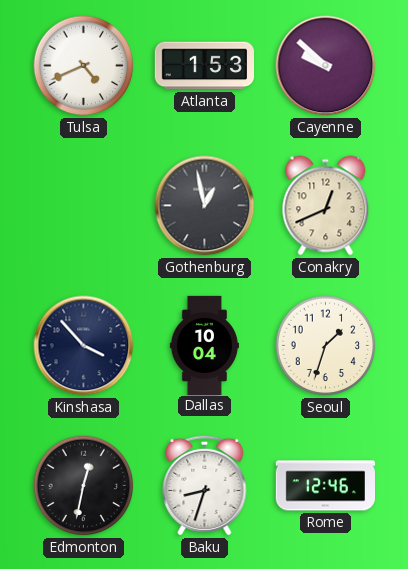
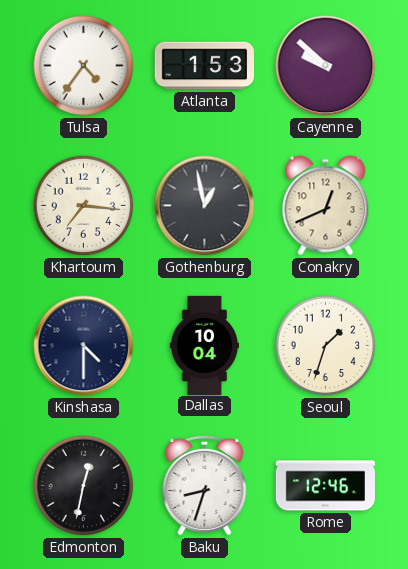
Tulsa: 4:41 -> 4:36
Khartoum: none -> 7:16
Kinshasa: 3:53 -> 4:30
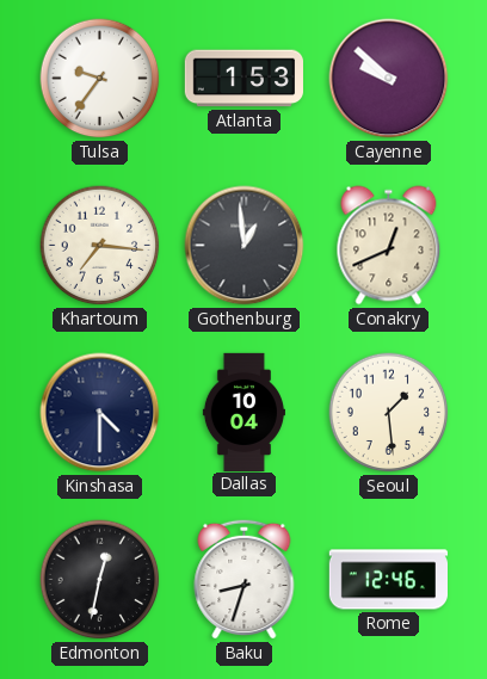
Tulsa: 4:36 -> 9:36
Gothenburg: 12:58 -> 12:59
Seoul: 1:33 -> 1:29
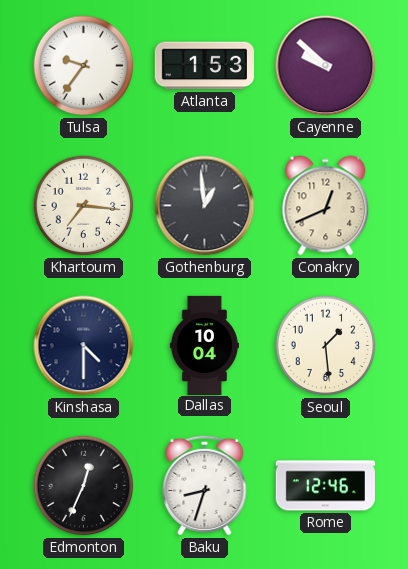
Edmonton: 12:32 -> 12:34
